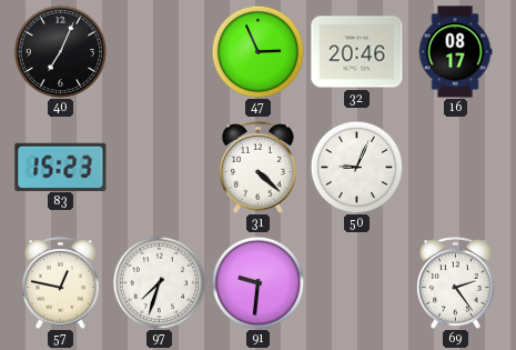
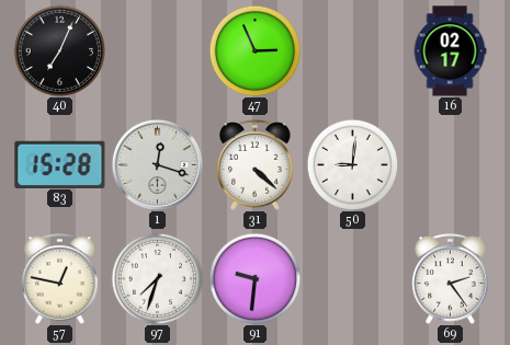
32: 20:46 -> none
16: 08:17 -> 02:17
83: 15:23 -> 15:28
1: none -> 12:18
50: 9:04 -> 9:01
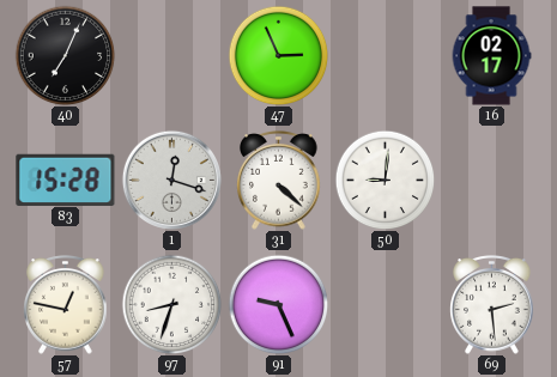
97: 7:33 -> 8:33
91: 9:31 -> 9:26
69: 2:24 -> 2:29
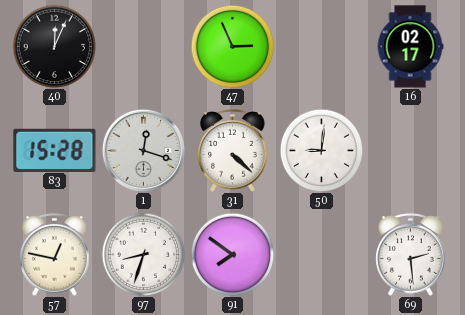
40: 7:04 -> 12:04
91: 9:26 -> 7:51
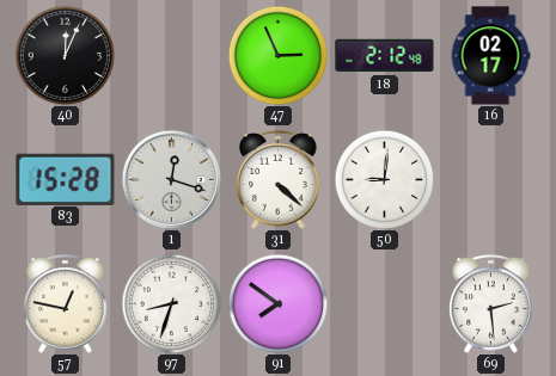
18: none -> 2:12
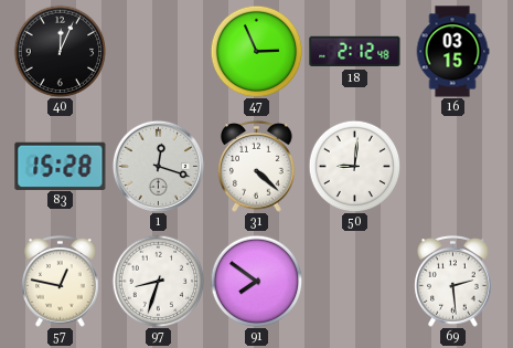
16: 02:17 -> 03:15
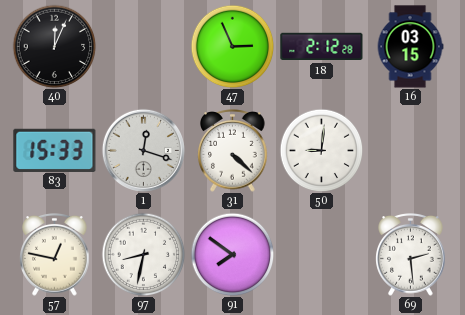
18: 2:12:48 -> 2:12:28
83: 15:28 -> 15:33
97: 8:33 -> 8:32
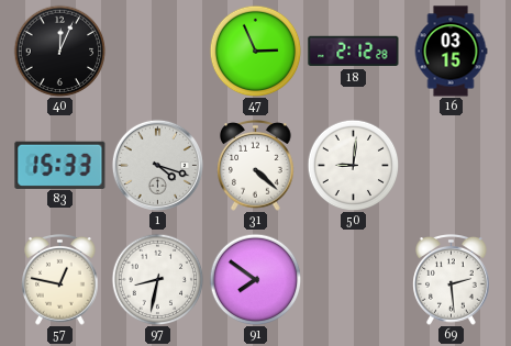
1: 12:18 -> 4:18
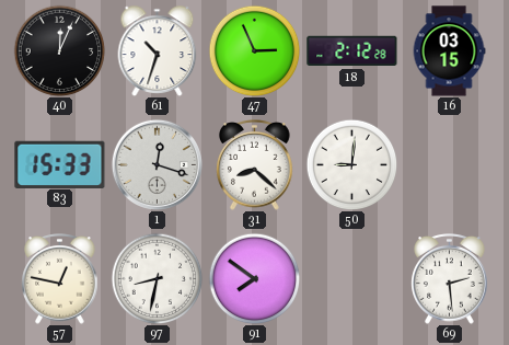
61: none -> 10:33
1: 4:18 -> 12:18
31: 4:22 -> 8:22
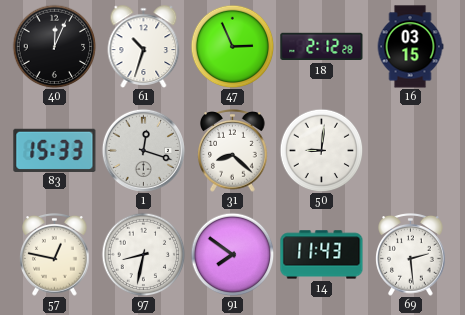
14: none -> 11:43
